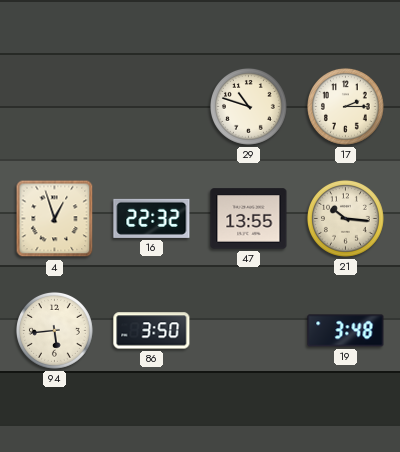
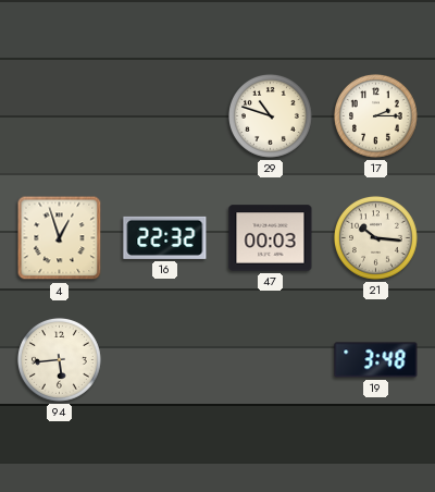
47: 13:55 -> 00:03
86: 3:50 -> none
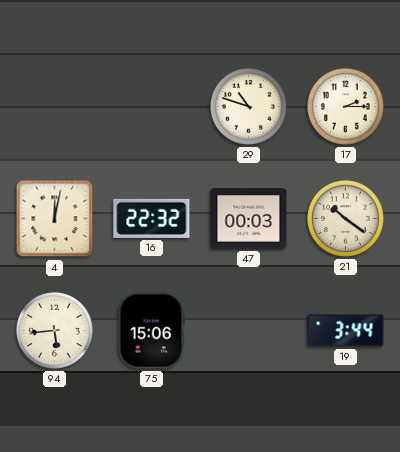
4: 12:57 -> 12:02
21: 10:16 -> 10:21
75: none -> 15:06
19: 3:48 -> 3:44
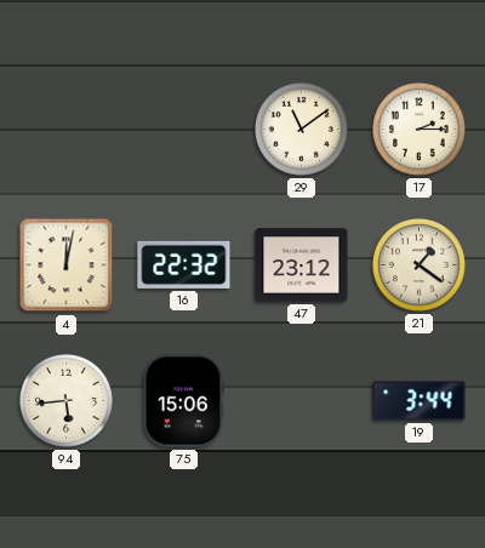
29: 10:48 -> 11:09
47: 00:03 -> 23:12
21: 10:21 -> 1:21
